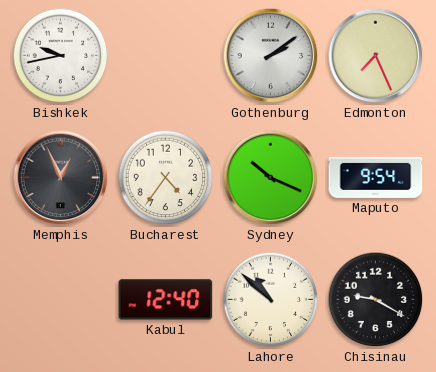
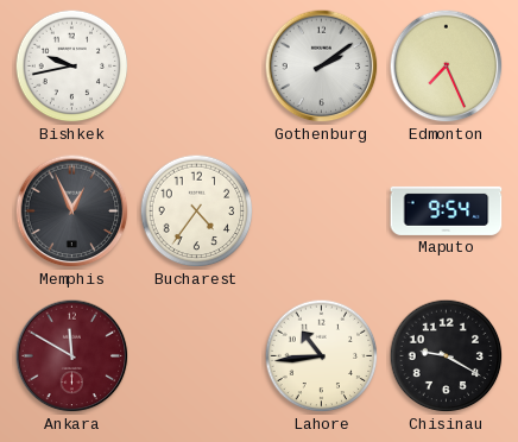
Sydney: 10:19 -> none
Ankara: none -> 11:50
Kabul: 12:40 -> none
Lahore: 10:52 -> 10:44
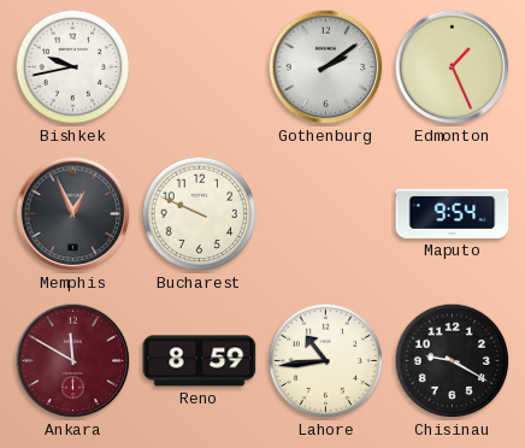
Edmonton: 7:26 -> 1:26
Bucharest: 4:36 -> 9:49
Reno: none -> 8:59
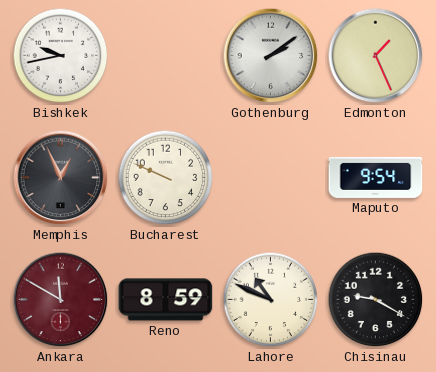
Lahore: 10:44 -> 10:49
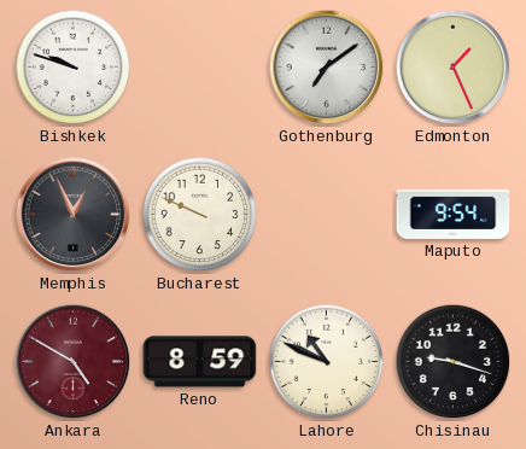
Bishkek: 9:43 -> 9:48
Gothenburg: 2:09 -> 7:09
Ankara: 11:50 -> 4:50
Chisinau: 9:20 -> 9:18
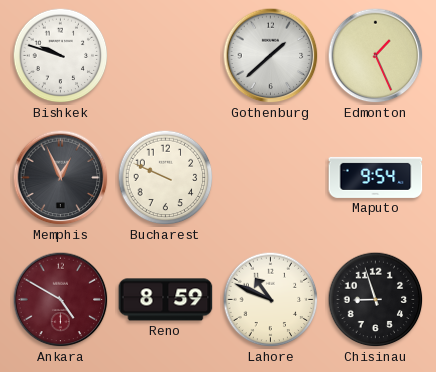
Gothenburg: 7:09 -> 1:38
Chisinau: 9:18 -> 8:57
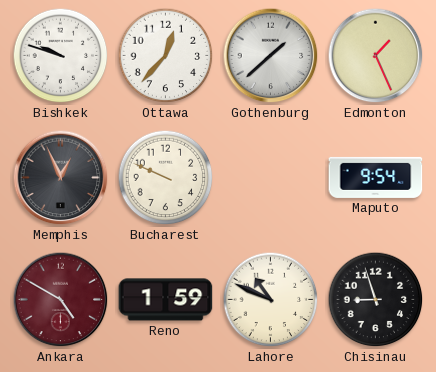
Ottawa: none -> 12:37
Reno: 8:59 -> 1:59
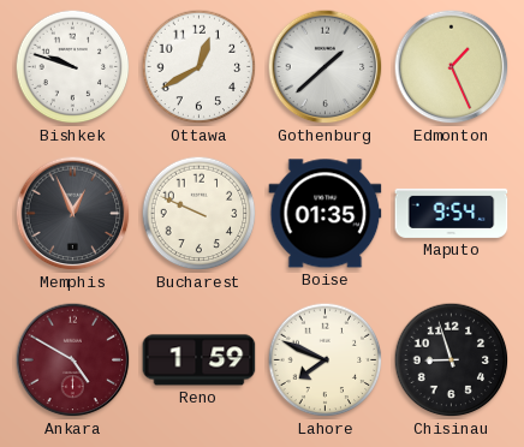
Ottawa: 12:37 -> 12:40
Boise: none -> 01:35
Lahore: 10:49 -> 7:49
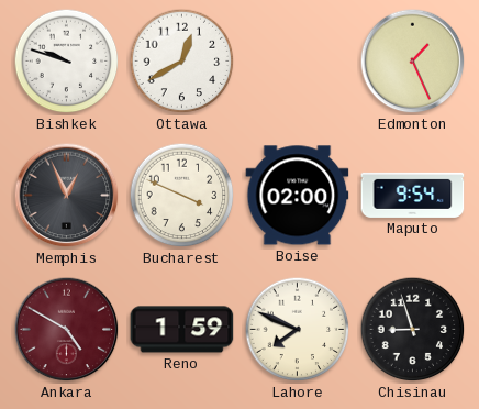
Gothenburg: 1:38 -> none
Bucharest: 9:49 -> 3:49
Boise: 01:35 -> 02:00
